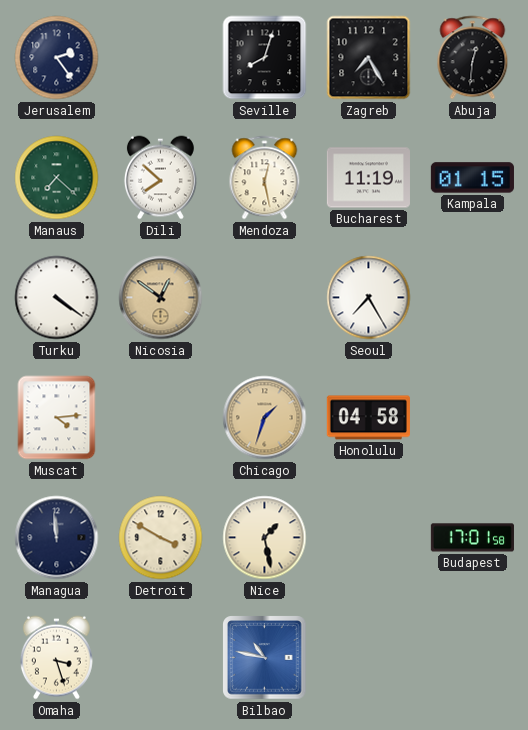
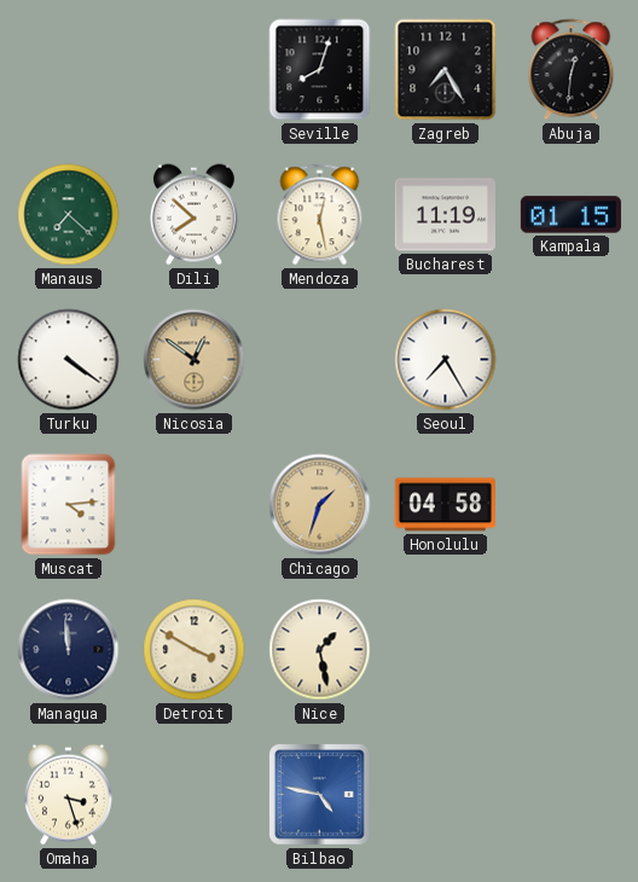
Jerusalem: 2:24 -> none
Budapest: 17:01 -> none
Bilbao: 10:47 -> 4:47
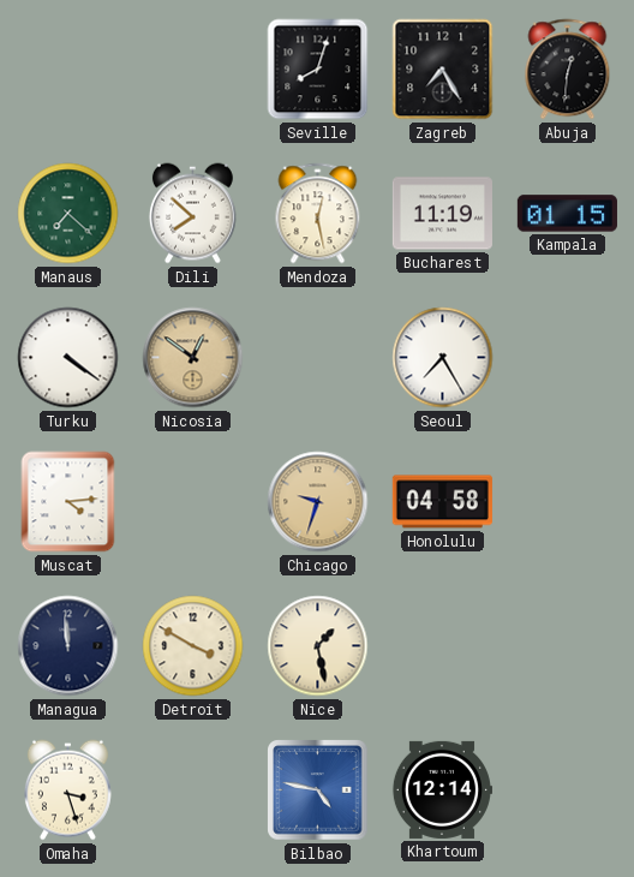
Chicago: 1:33 -> 9:33
Khartoum: none -> 12:14
